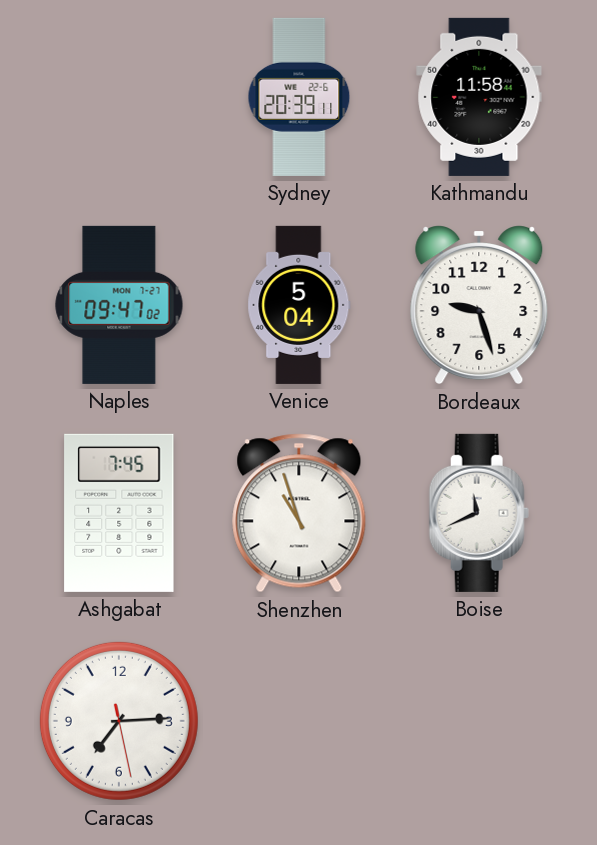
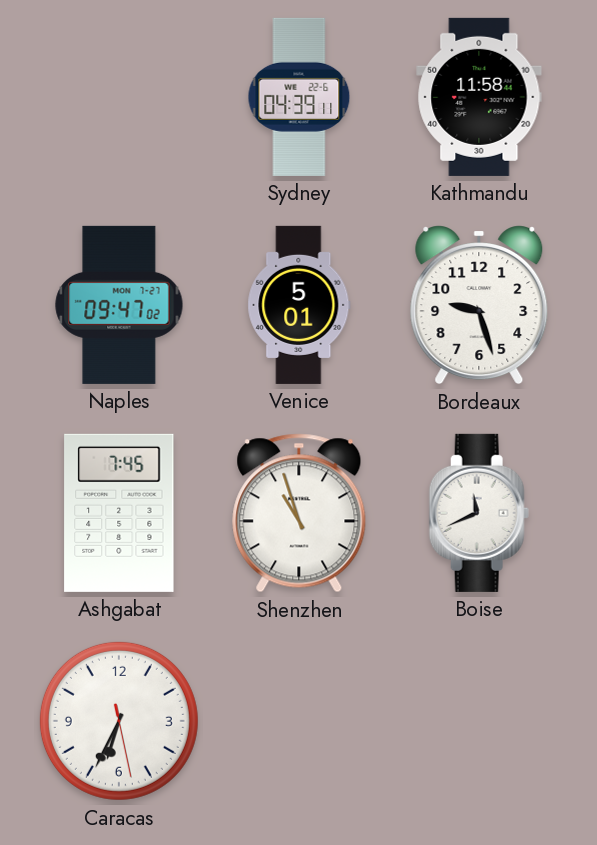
Sydney: 20:39 -> 04:39
Venice: 5:04 -> 5:01
Caracas: 7:14 -> 6:34
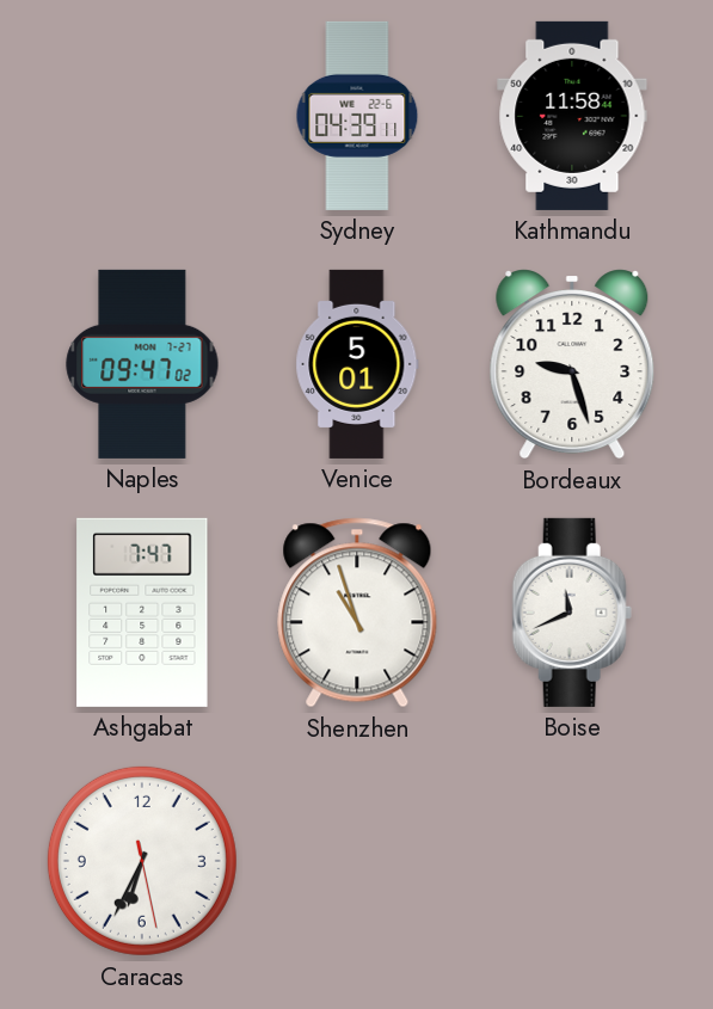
Ashgabat: 7:45 -> 7:47
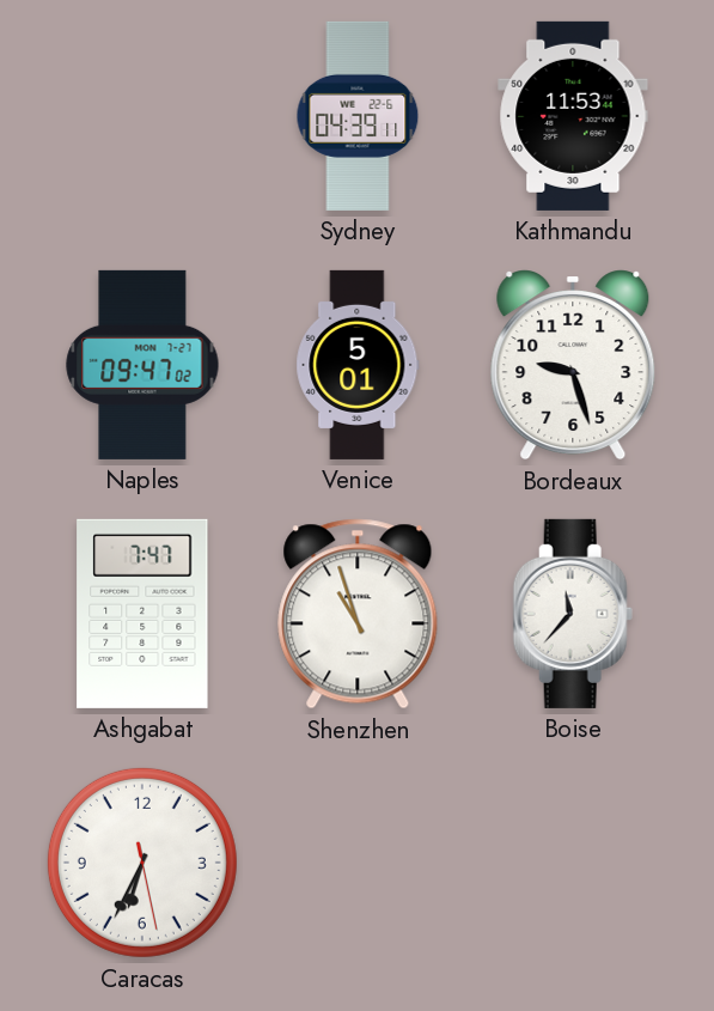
Kathmandu: 11:58 -> 11:53
Boise: 11:41 -> 11:37
